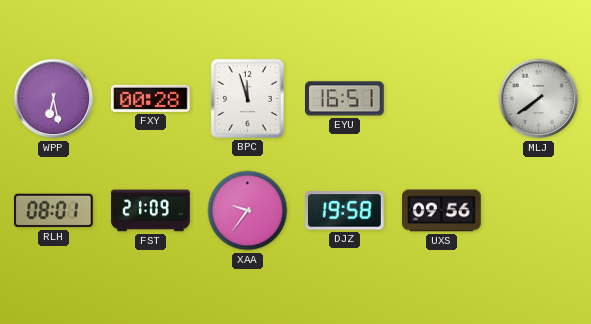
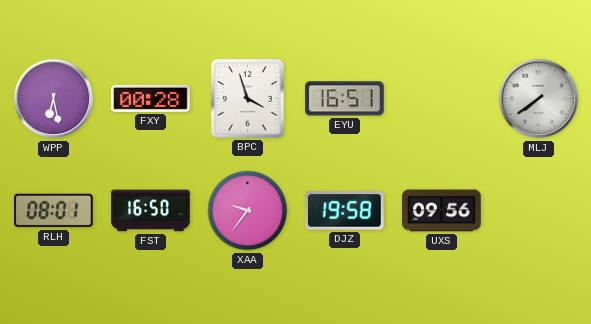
BPC: 11:57 -> 3:57
FST: 21:09 -> 16:50
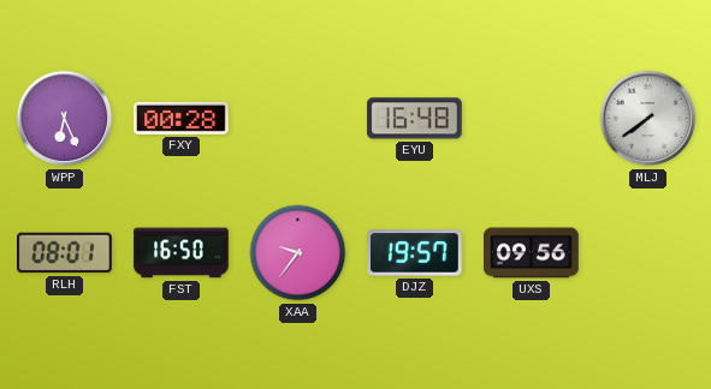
WPP: 6:28 -> 6:26
BPC: 3:57 -> none
EYU: 16:51 -> 16:48
DJZ: 19:58 -> 19:57
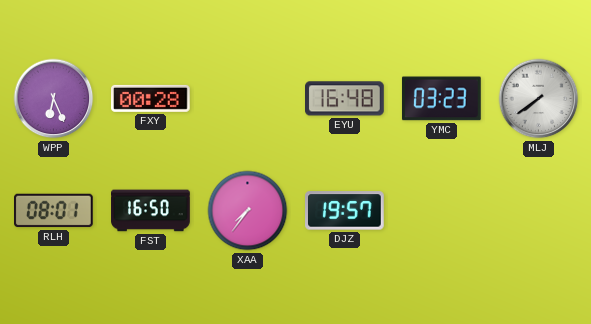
YMC: none -> 03:23
XAA: 9:36 -> 7:36
UXS: 09:56 -> none
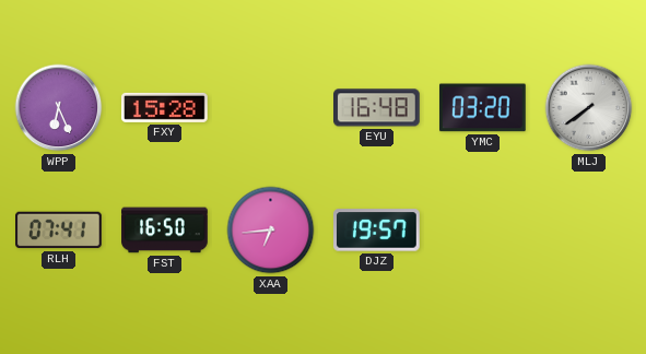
FXY: 00:28 -> 15:28
YMC: 03:23 -> 03:20
RLH: 08:01 -> 07:41
XAA: 7:36 -> 6:44
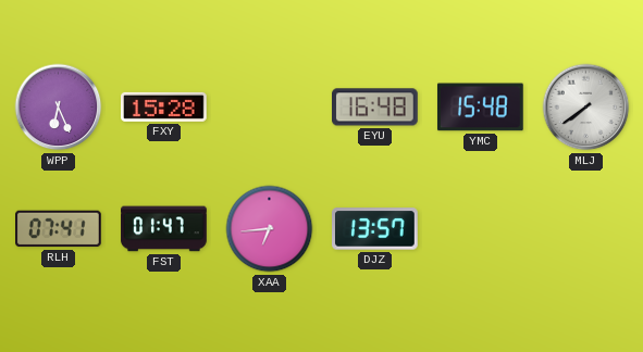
YMC: 03:20 -> 15:48
FST: 16:50 -> 01:47
DJZ: 19:57 -> 13:57
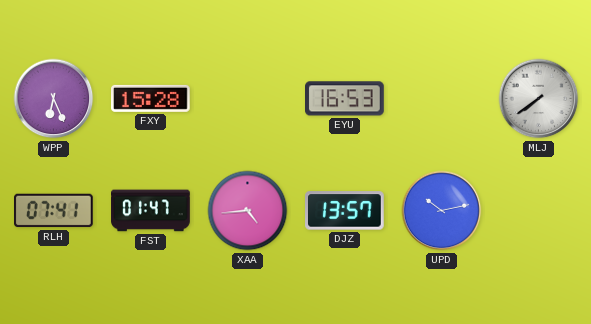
EYU: 16:48 -> 16:53
YMC: 15:48 -> none
XAA: 6:44 -> 4:44
UPD: none -> 10:13
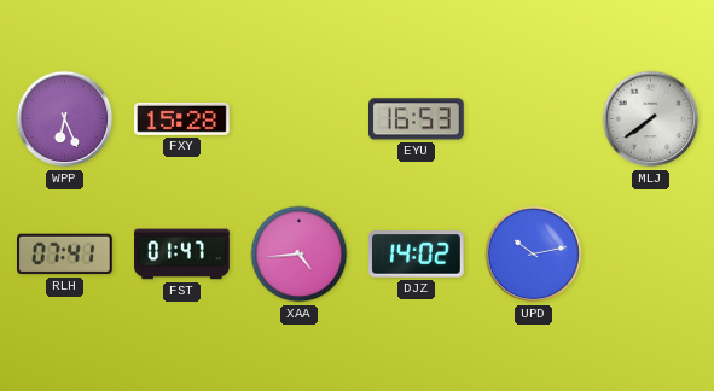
DJZ: 13:57 -> 14:02
